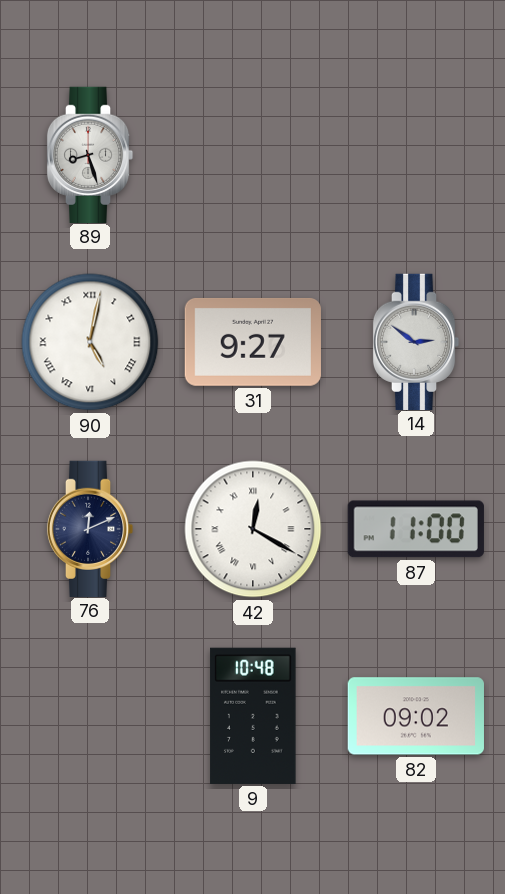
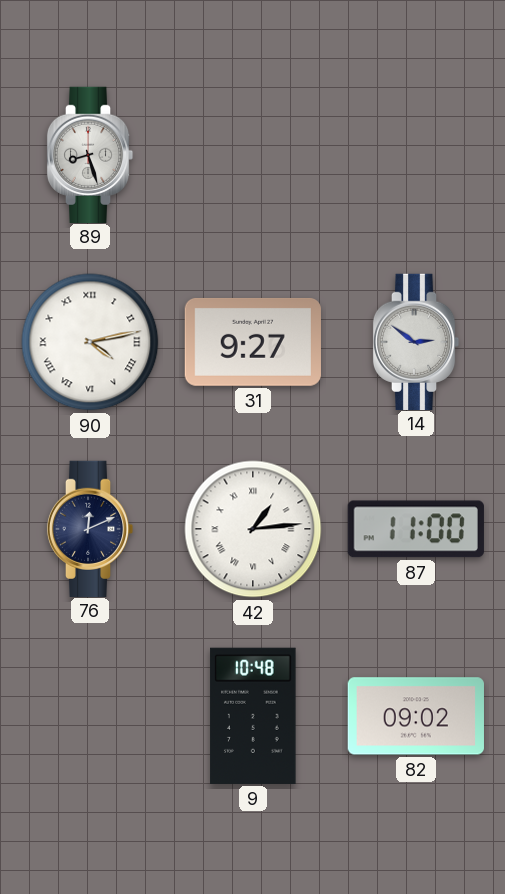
90: 5:02 -> 4:13
42: 12:20 -> 1:14
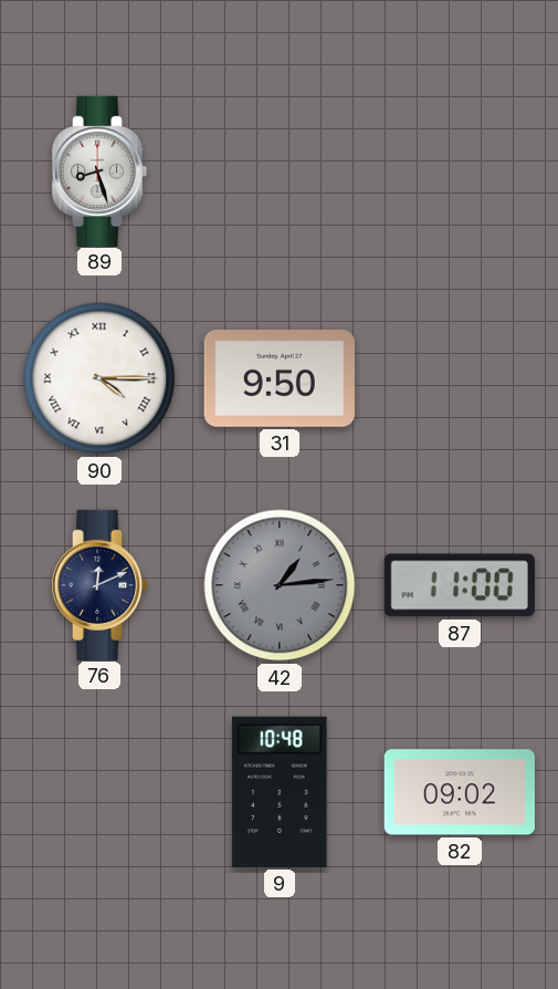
90: 4:13 -> 4:15
31: 9:27 -> 9:50
14: 2:51 -> none
42 dial: white -> grey
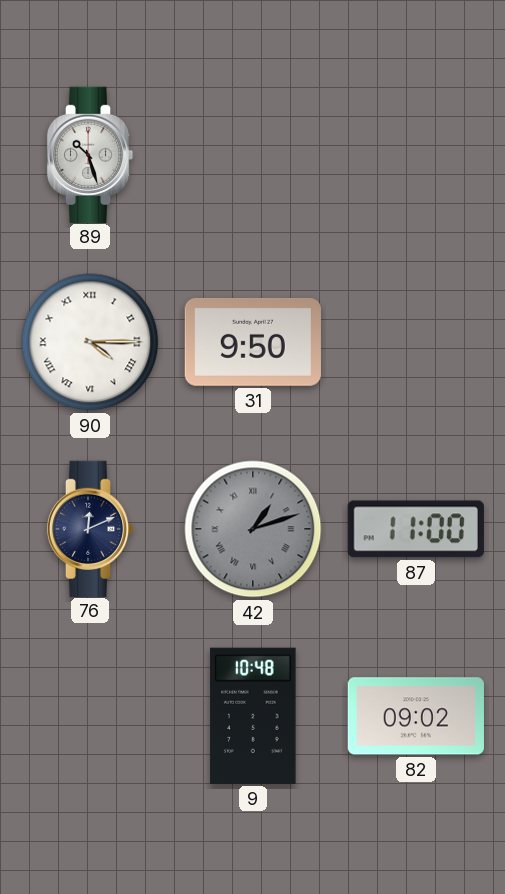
89: 8:27 -> 10:27
42: 1:14 -> 1:12
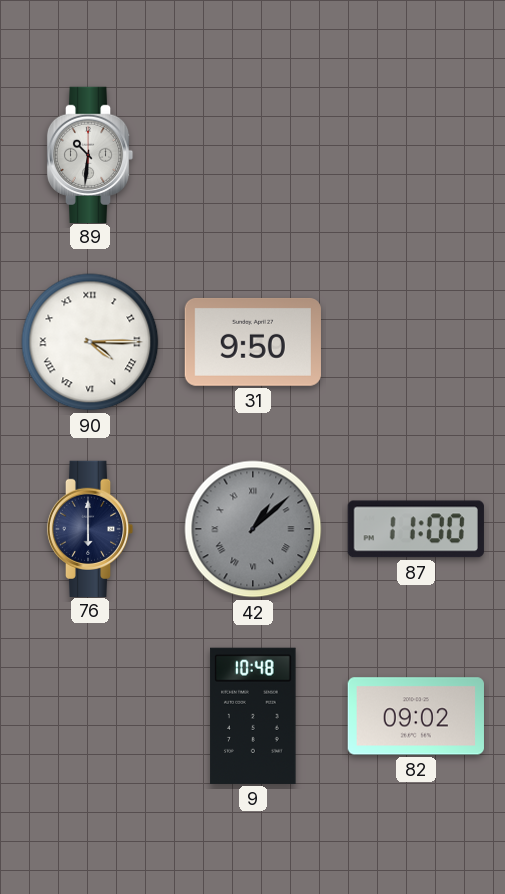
89: 10:27 -> 10:31
76: 12:11 -> 6:00
42: 1:12 -> 1:08
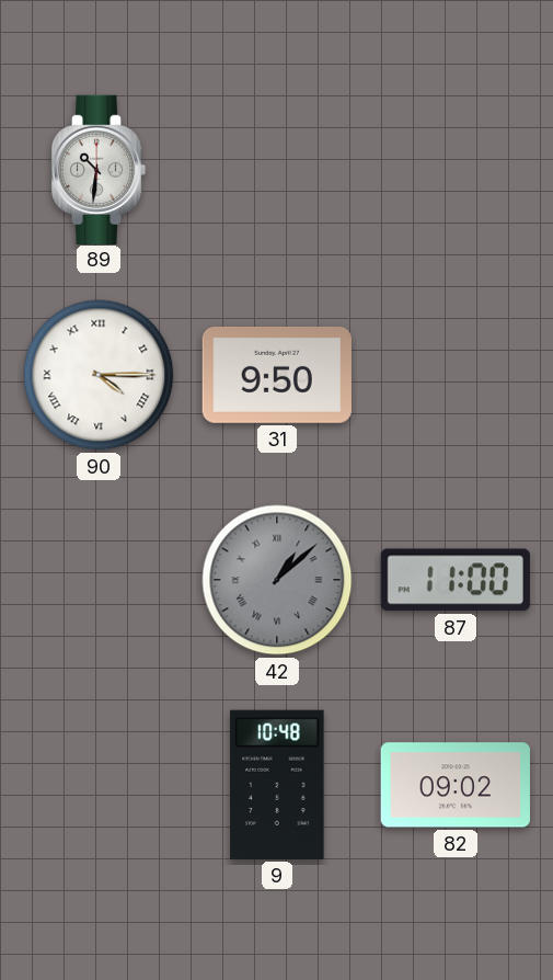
76: 6:00 -> none
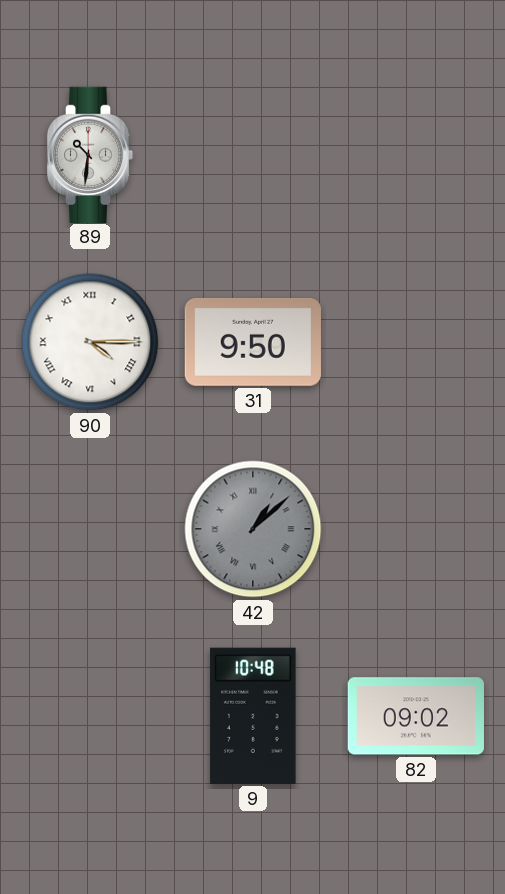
87: 11:00 -> none
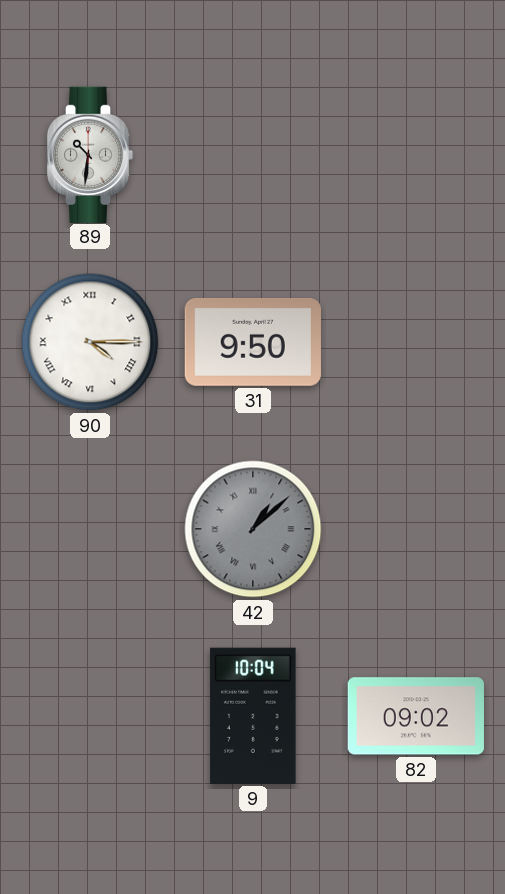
9: 10:48 -> 10:04
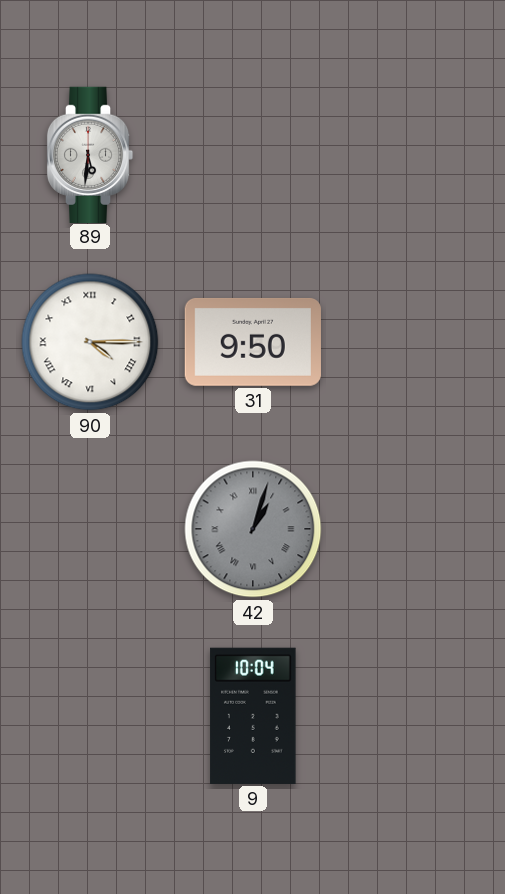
89: 10:31 -> 5:31
42: 1:08 -> 1:03
82: 09:02 -> none
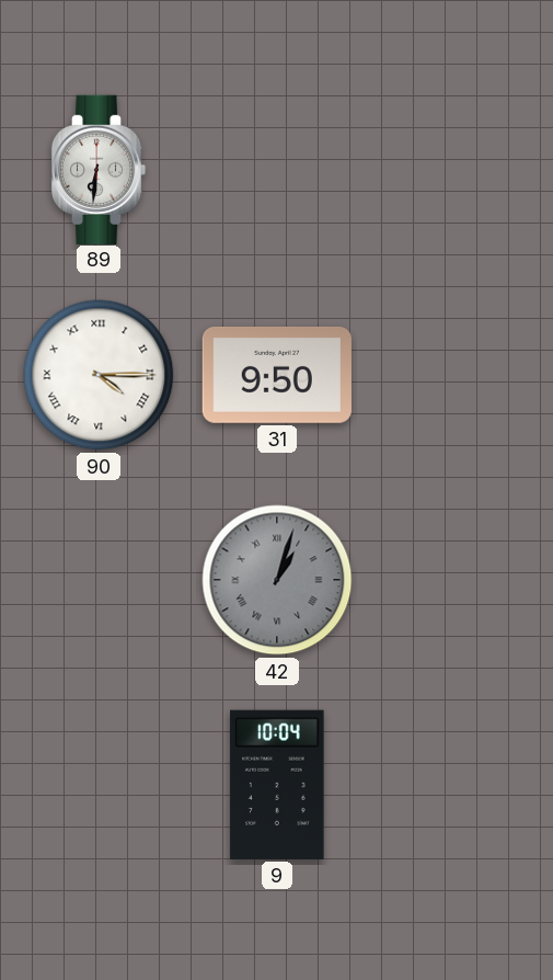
89: 5:31 -> 6:31
